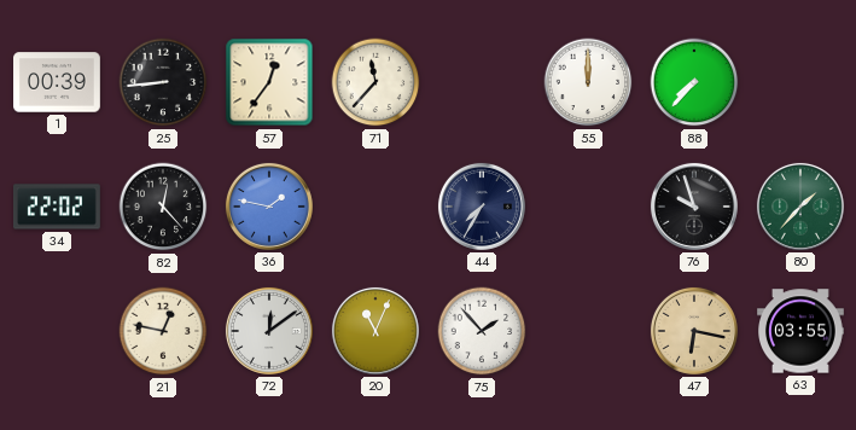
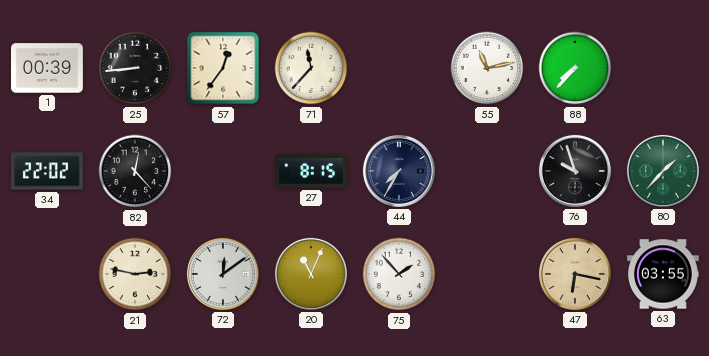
55: 12:00 -> 11:13
36: 1:47 -> none
27: none -> 8:15
21: 12:47 -> 2:47
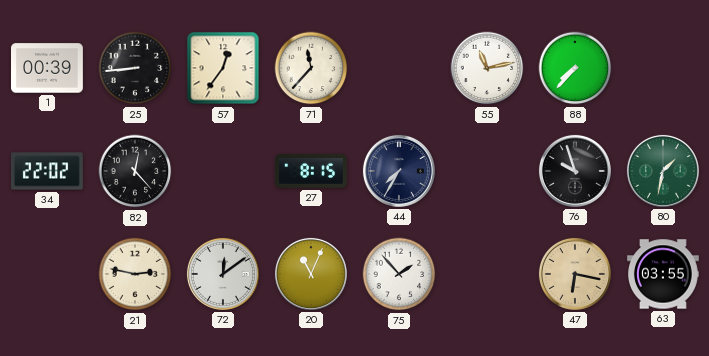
80: 1:37 -> 1:32
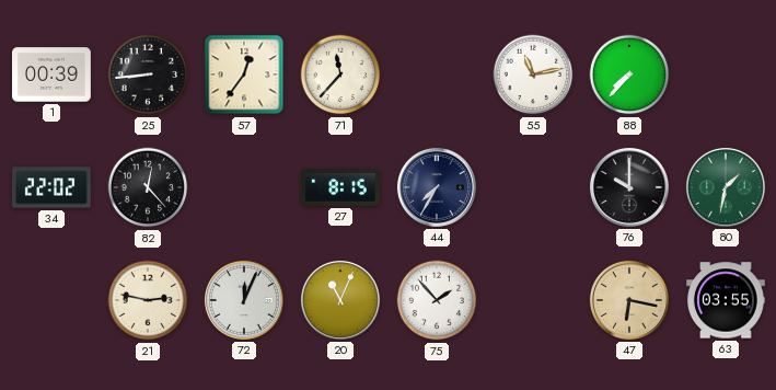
76: 9:57 -> 10:00
72: 12:09 -> 12:04
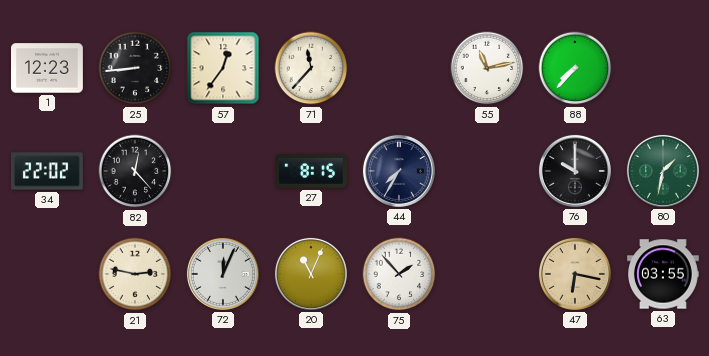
1: 00:39 -> 12:23
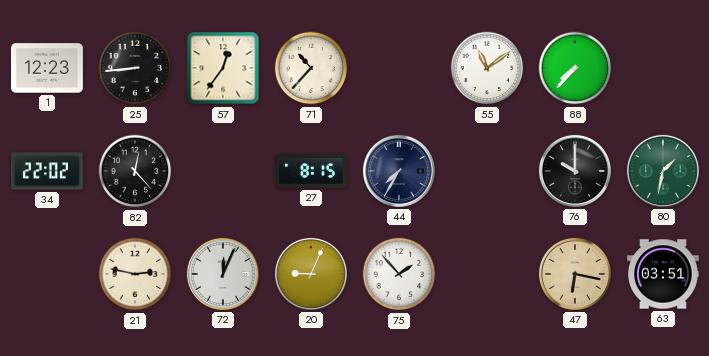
71: 11:37 -> 10:37
55: 11:13 -> 11:09
20: 11:04 -> 9:04
63: 03:55 -> 03:51
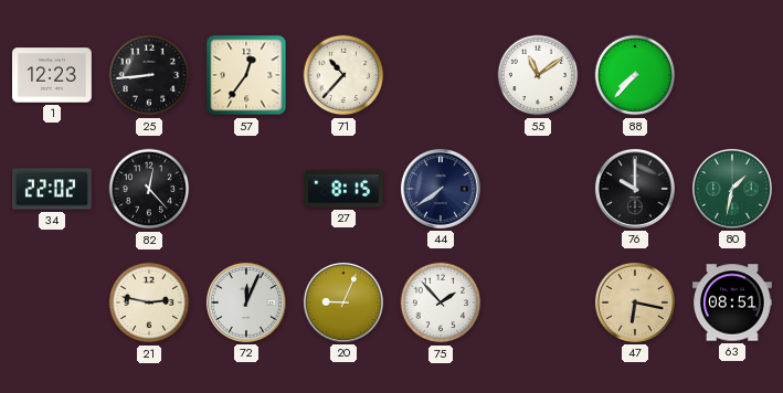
44: 7:35 -> 7:39
63: 03:51 -> 08:51
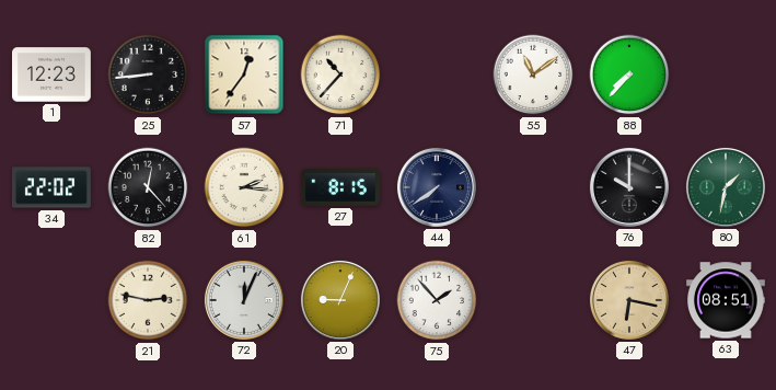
61: none -> 2:16
